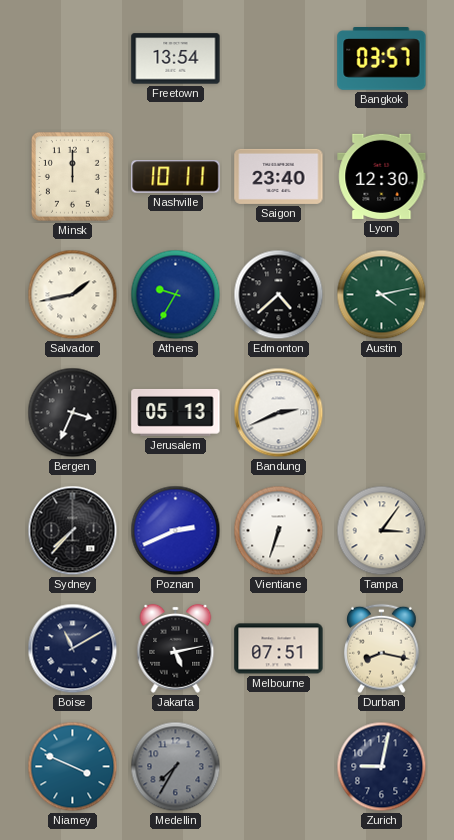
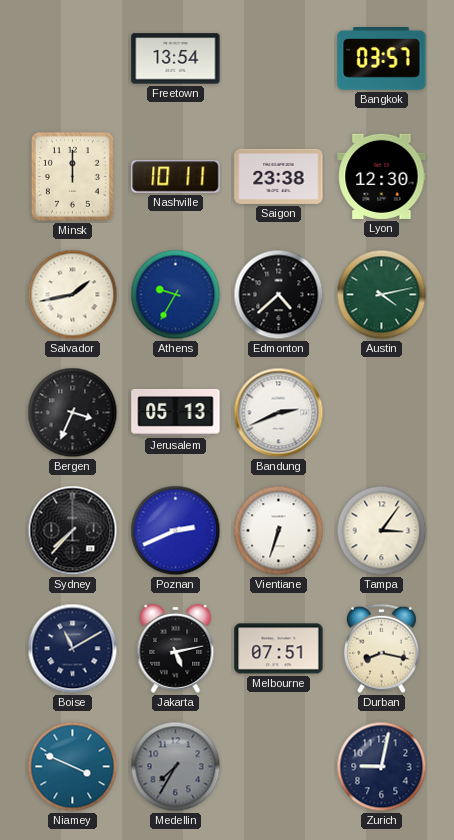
Saigon: 23:40 -> 23:38
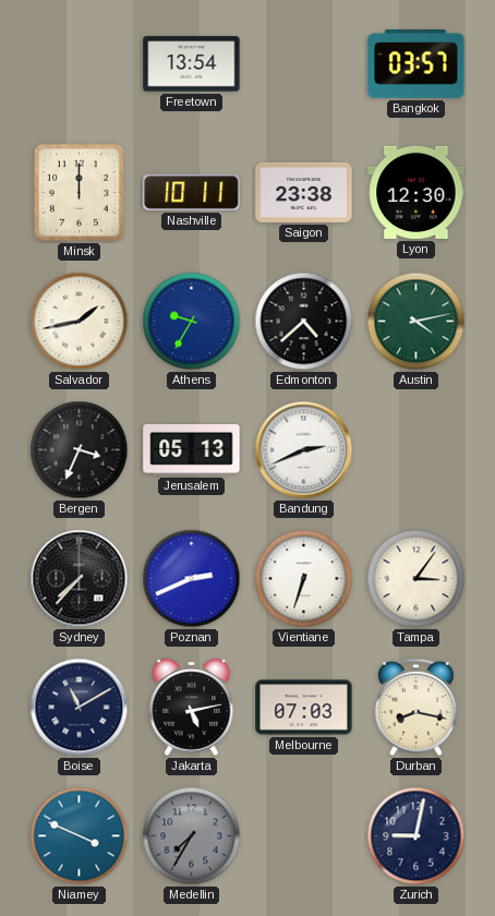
Melbourne: 07:51 -> 07:03
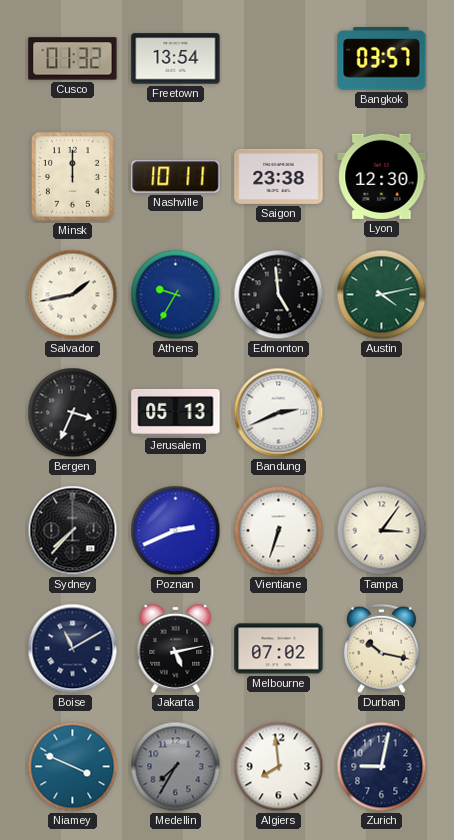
Cusco: none -> 01:32
Edmonton: 4:38 -> 4:59
Melbourne: 07:03 -> 07:02
Durban: 8:17 -> 10:17
Algiers: none -> 7:59
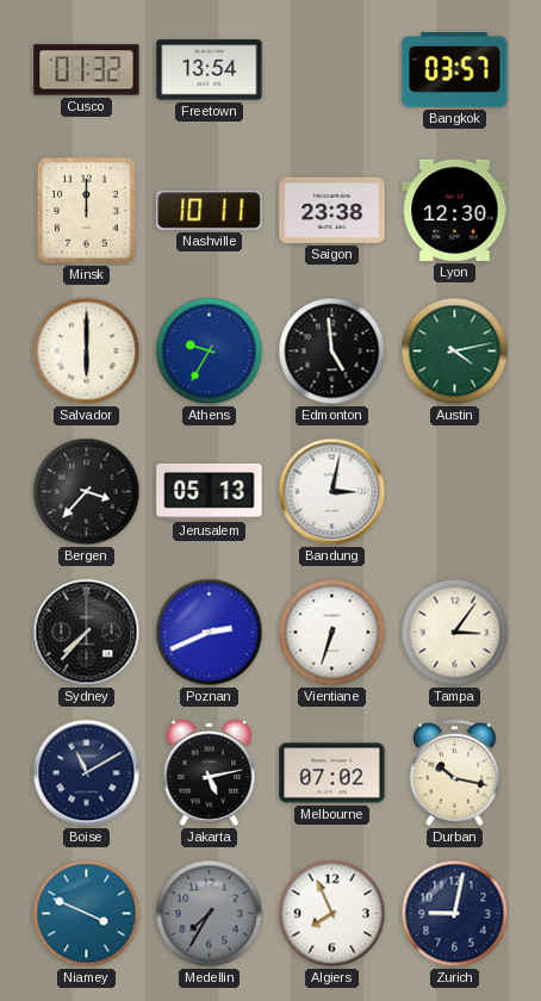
Salvador: 1:43 -> 6:00
Bergen: 3:34 -> 3:37
Bandung: 2:41 -> 3:02
Algiers: 7:59 -> 7:56
